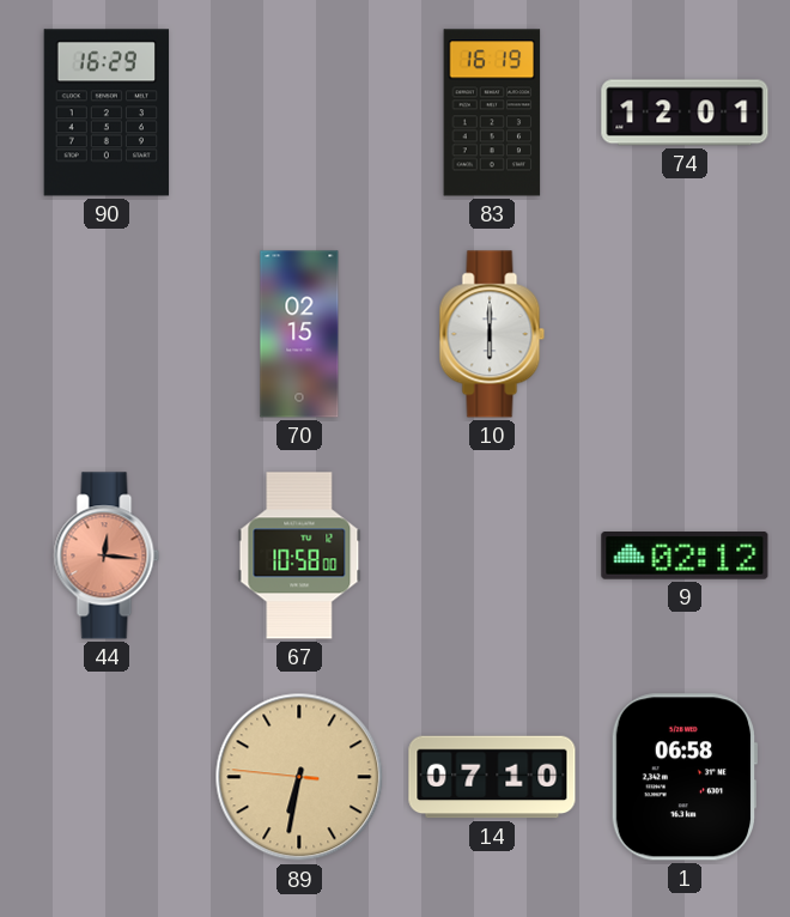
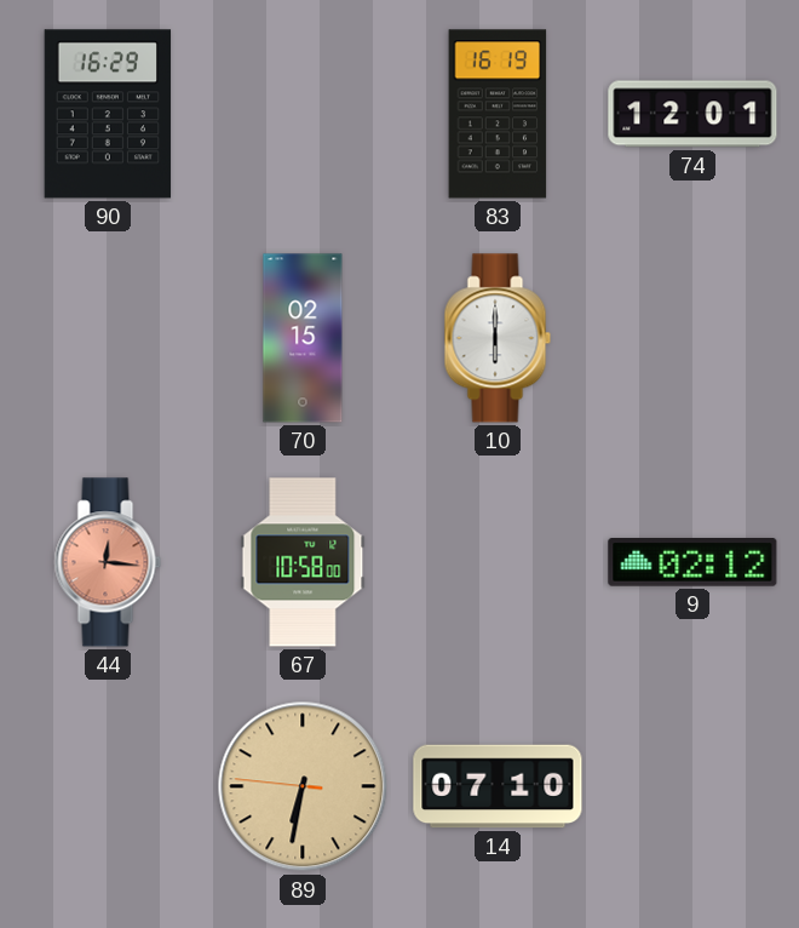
1: 06:58 -> none
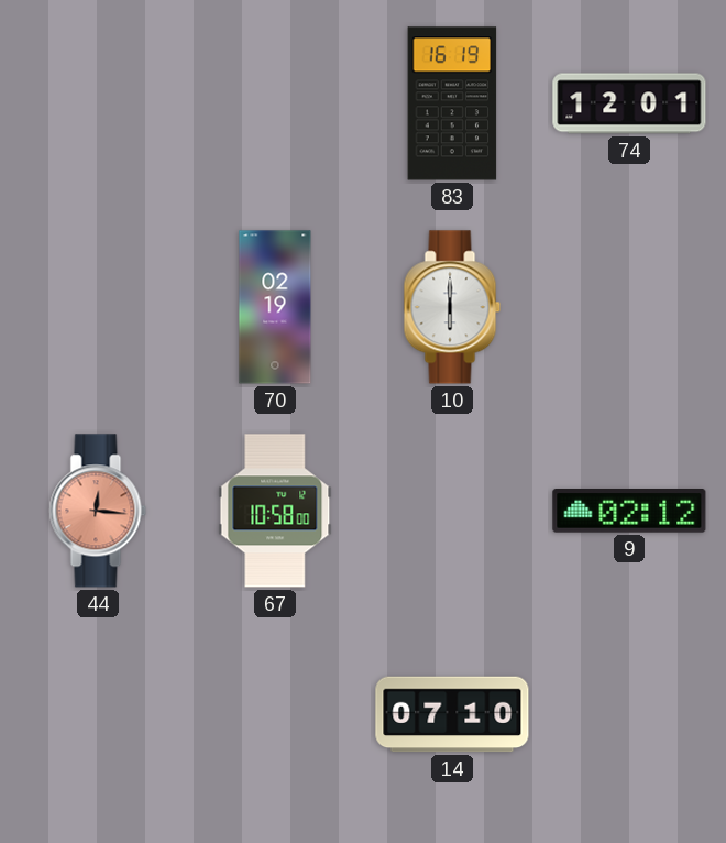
90: 16:29 -> none
70: 02:15 -> 02:19
89: 6:31 -> none
